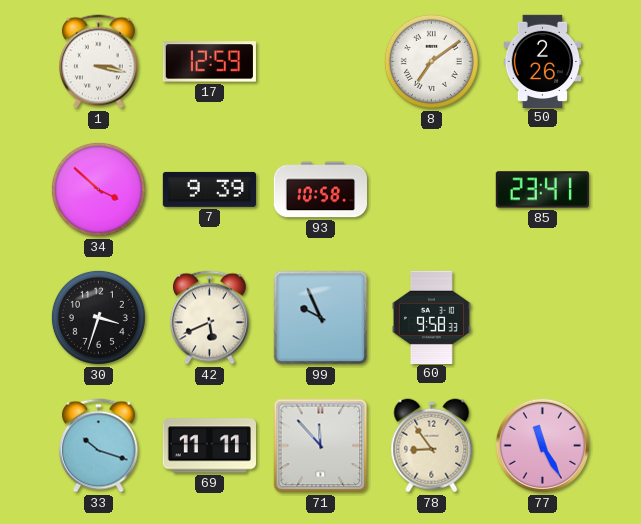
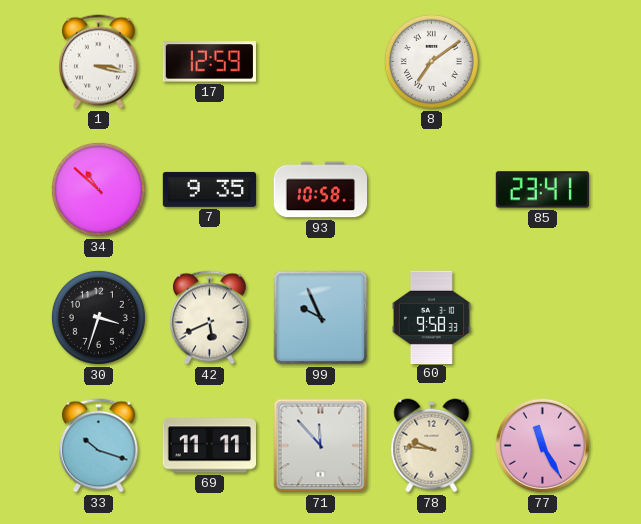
50: 2:26 -> none
34: 3:52 -> 10:52
7: 9:39 -> 9:35
78: 8:54 -> 9:46
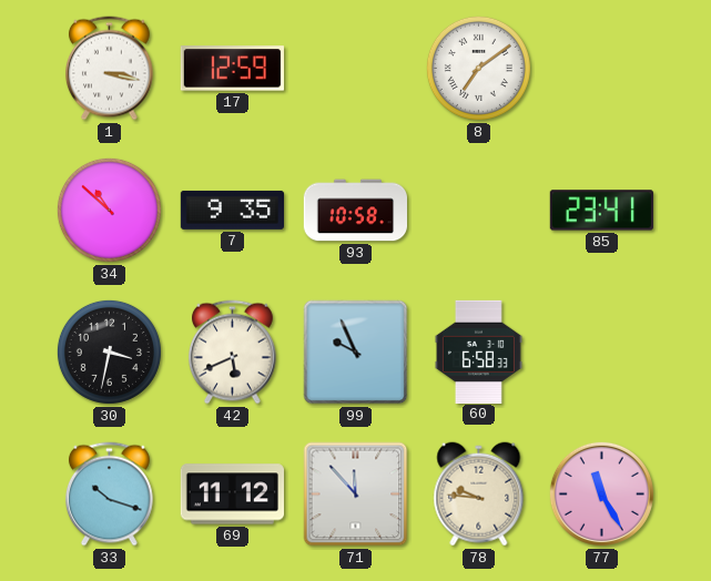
30: 3:33 -> 3:32
60: 9:58 -> 6:58
69: 11:11 -> 11:12
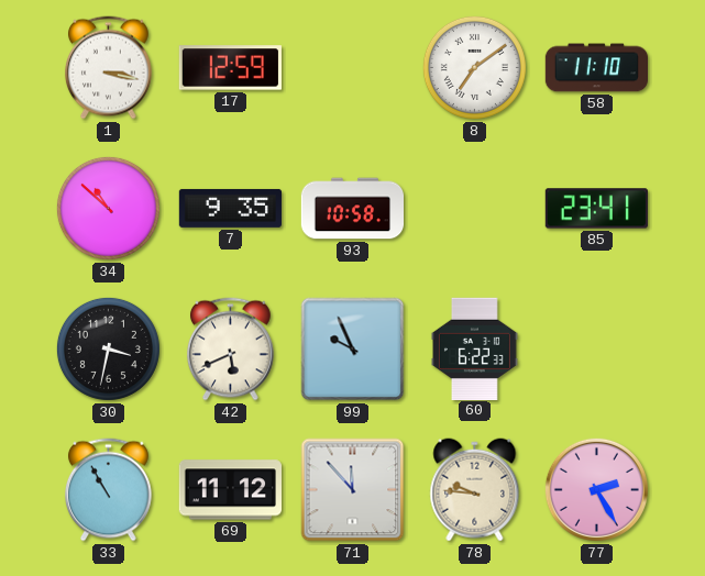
58: none -> 11:10
60: 6:58 -> 6:22
33: 10:18 -> 10:55
77: 11:25 -> 2:25
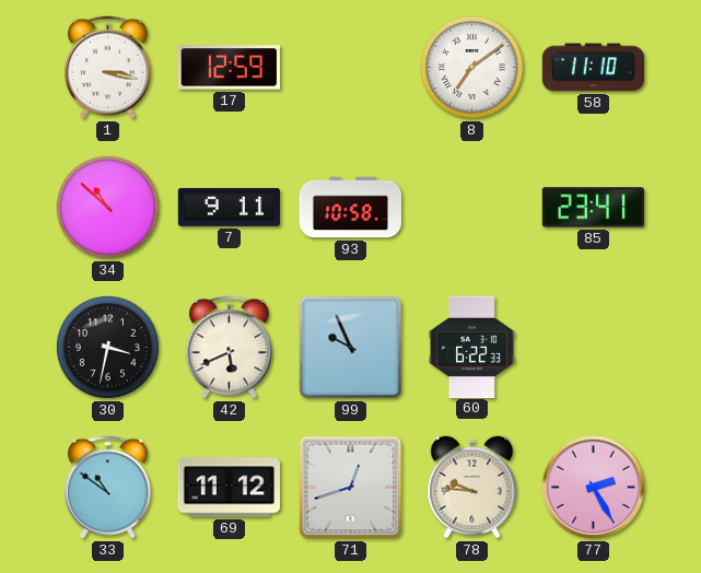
7: 9:35 -> 9:11
33: 10:55 -> 10:51
71: 11:53 -> 12:42
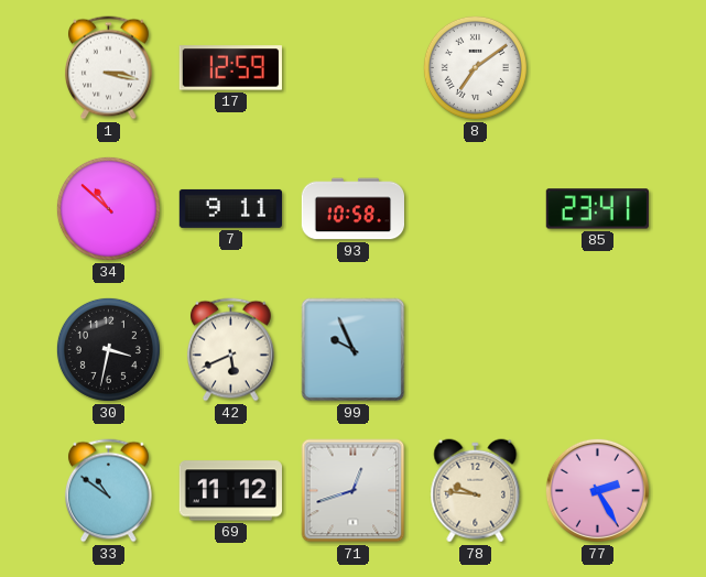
58: 11:10 -> none
60: 6:22 -> none
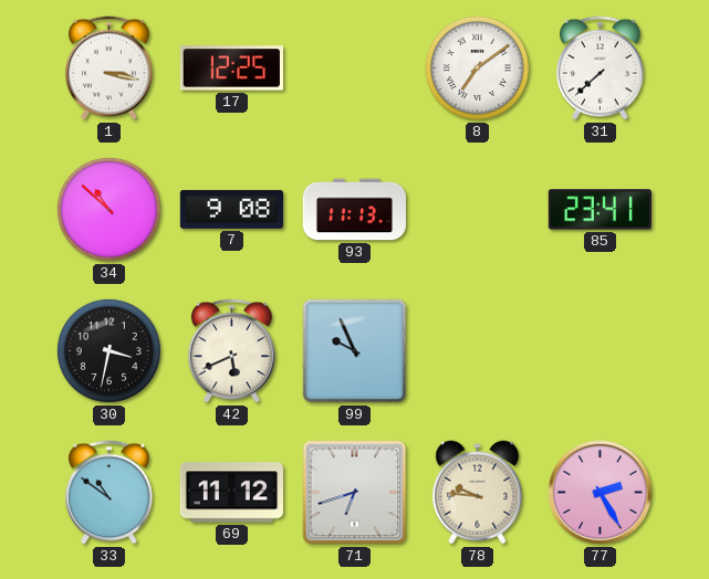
17: 12:59 -> 12:25
31: none -> 7:38
7: 9:11 -> 9:08
93: 10:58 -> 11:13
71: 12:42 -> 6:42
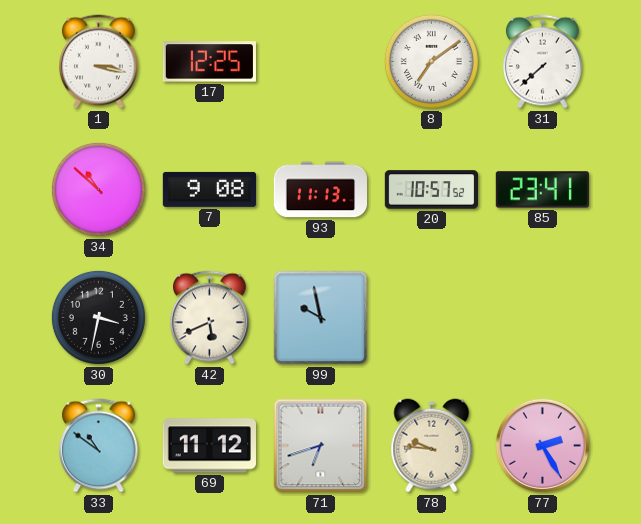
20: none -> 10:57
99: 9:56 -> 9:58
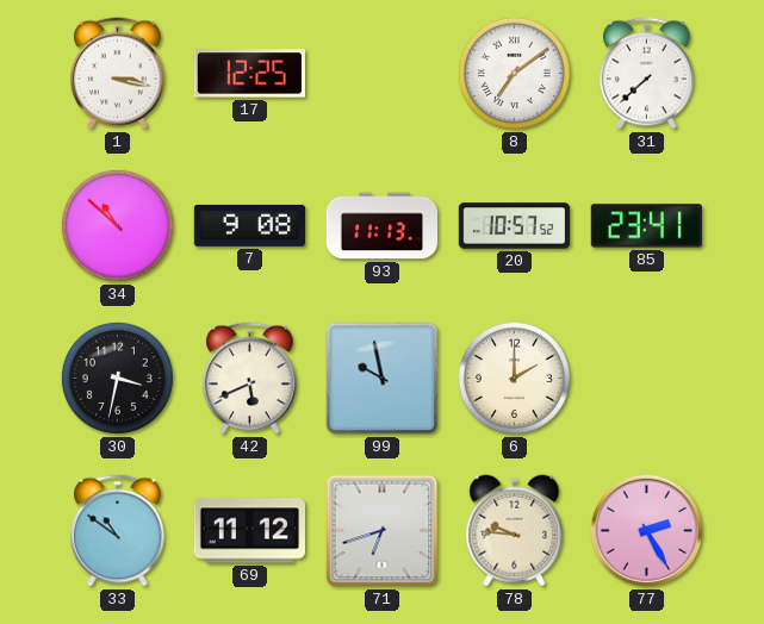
6: none -> 2:00
